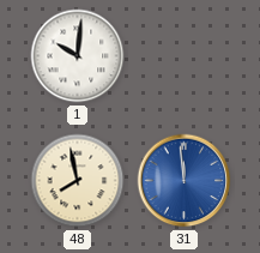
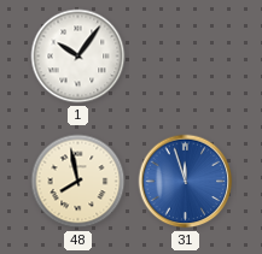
1: 10:01 -> 10:06
31: 11:59 -> 11:57
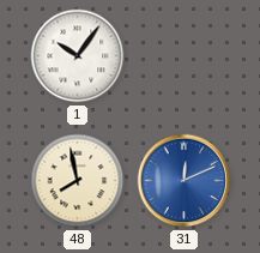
31: 11:57 -> 12:11
